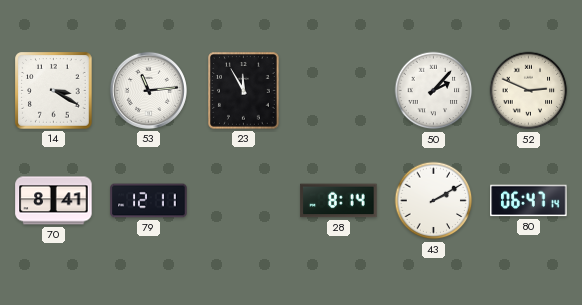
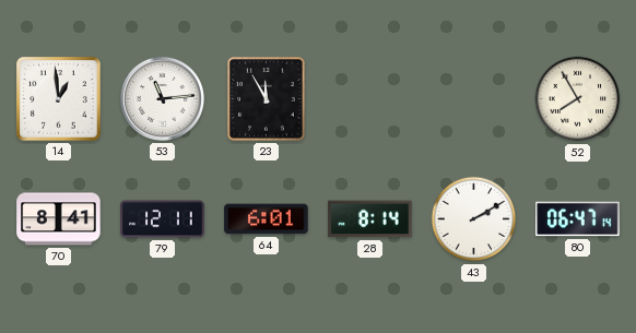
14: 3:20 -> 12:59
50: 2:07 -> none
52: 2:49 -> 7:55
64: none -> 6:01
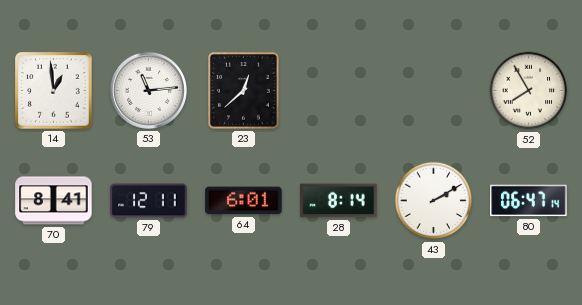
23: 11:55 -> 12:38
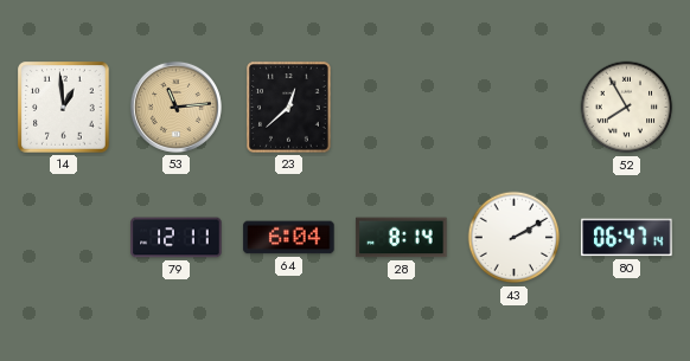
53 dial: white -> champagne
70: 8:41 -> none
64: 6:01 -> 6:04
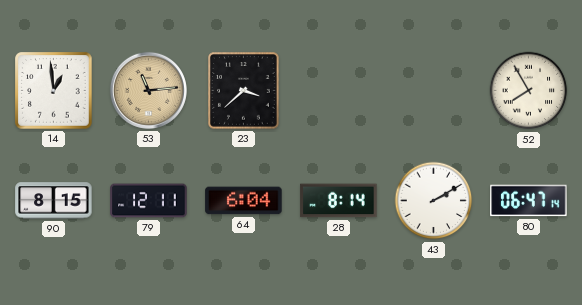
23: 12:38 -> 3:38
90: none -> 8:15
